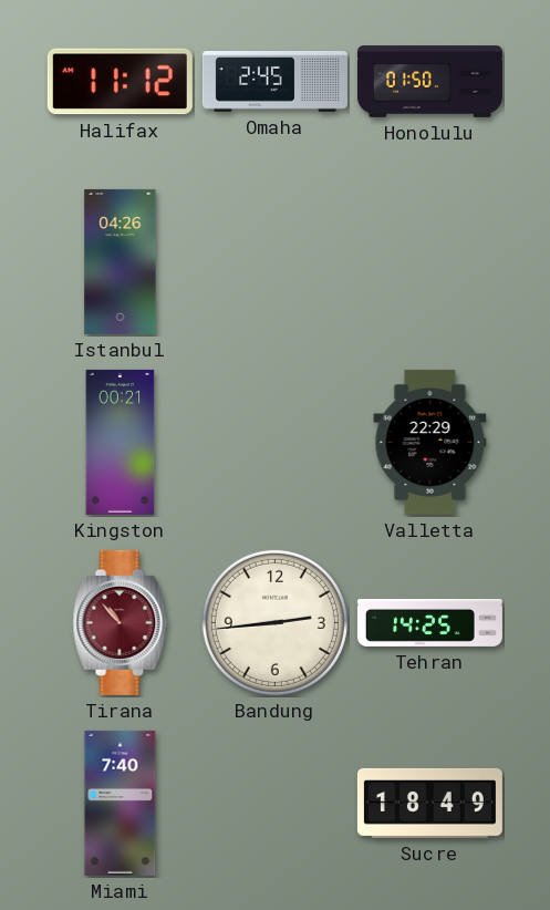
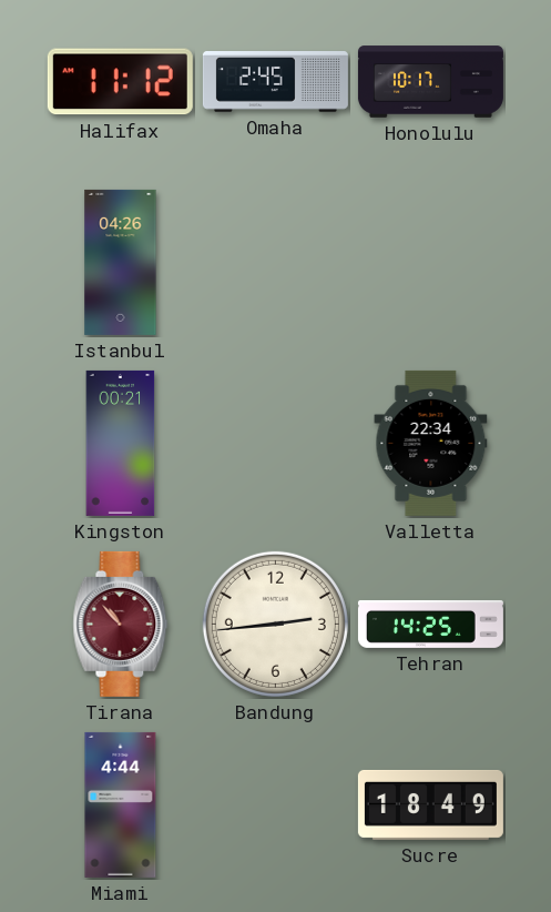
Honolulu: 01:50 -> 10:17
Valletta: 22:29 -> 22:34
Miami: 7:40 -> 4:44
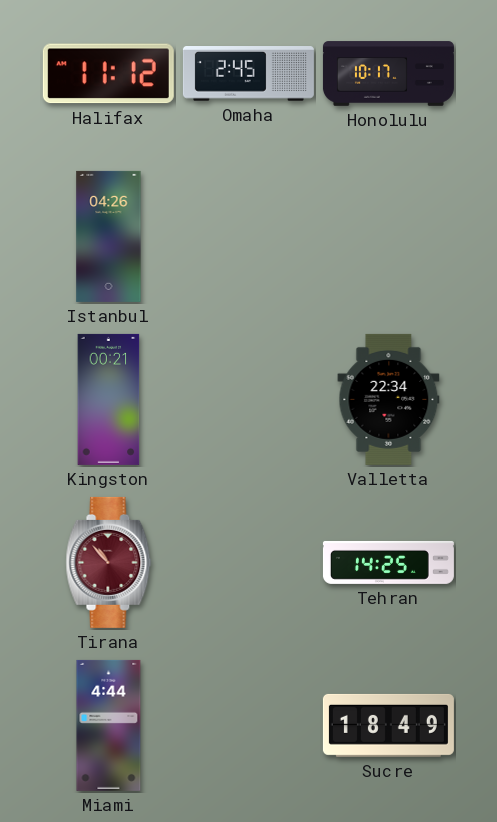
Bandung: 2:44 -> none
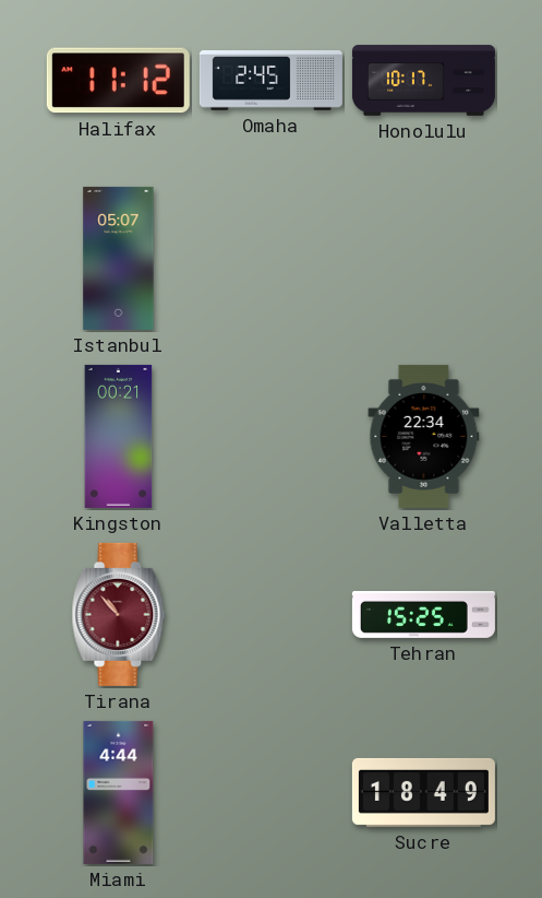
Istanbul: 04:26 -> 05:07
Tehran: 14:25 -> 15:25
